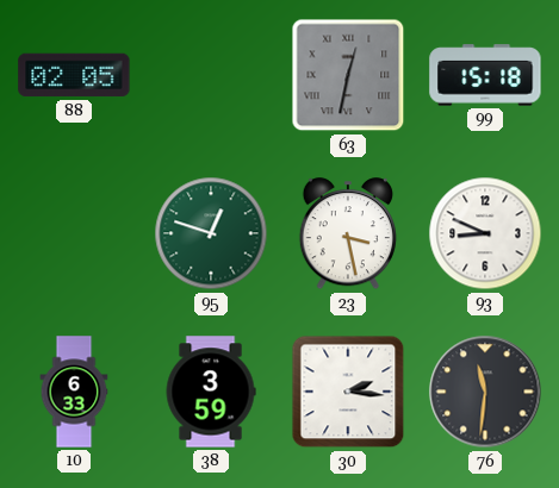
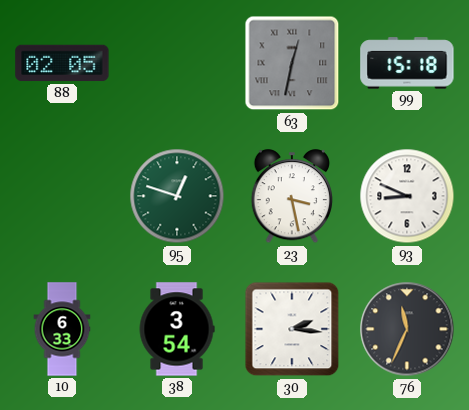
38: 3:59 -> 3:54
76: 11:31 -> 11:34
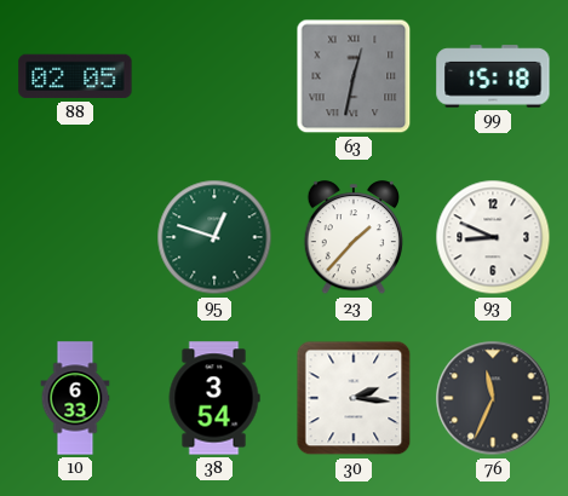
23: 3:28 -> 1:37
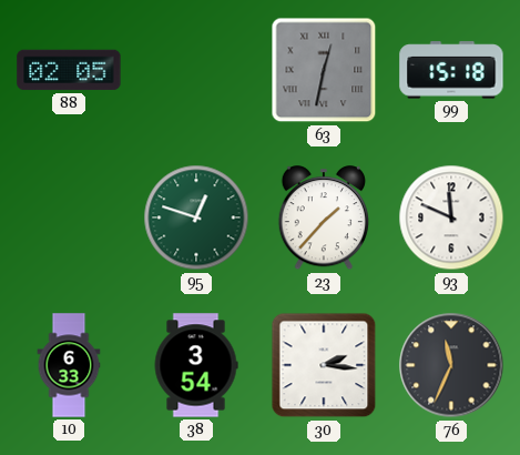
93: 8:49 -> 11:49
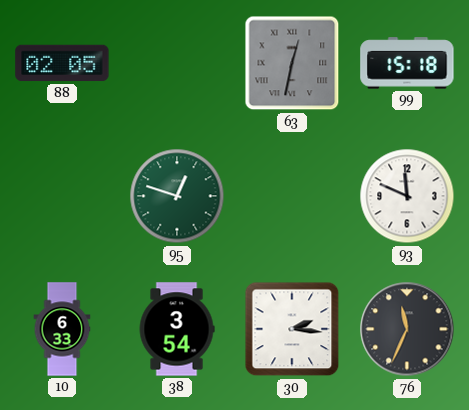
23: 1:37 -> none
